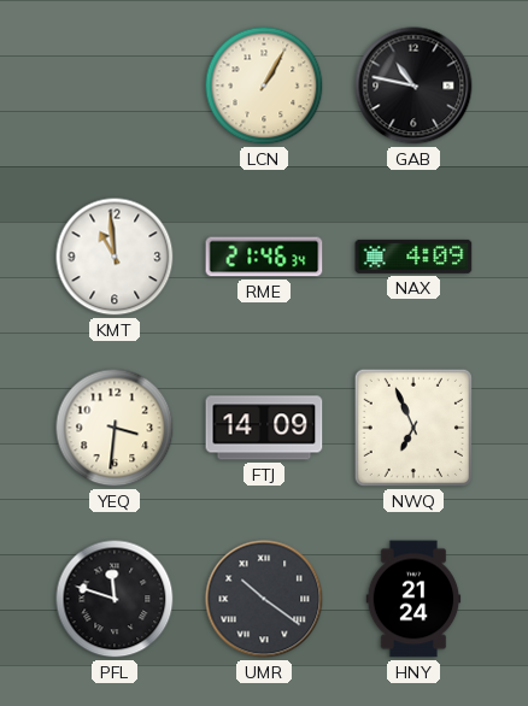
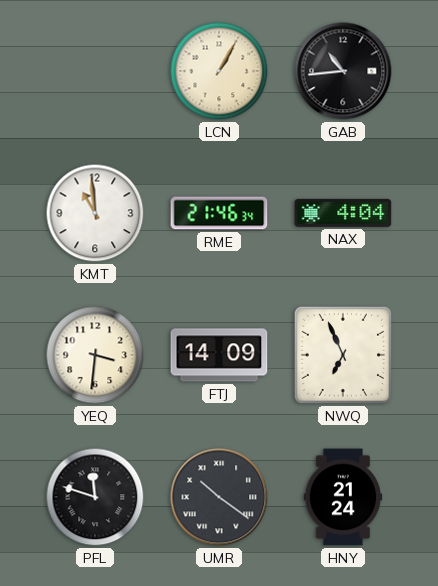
GAB: 10:47 -> 10:44
NAX: 4:09 -> 4:04
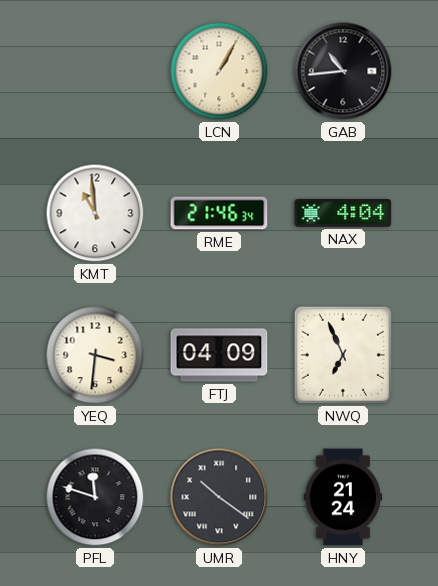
FTJ: 14:09 -> 04:09
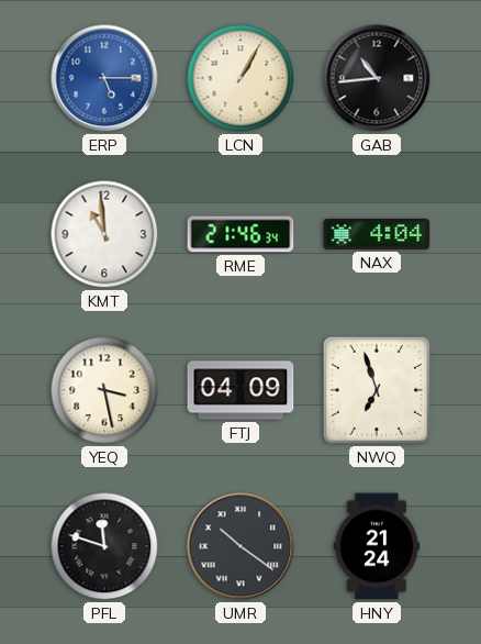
ERP: none -> 5:15
YEQ: 3:31 -> 3:28
NWQ: 6:56 -> 6:57
